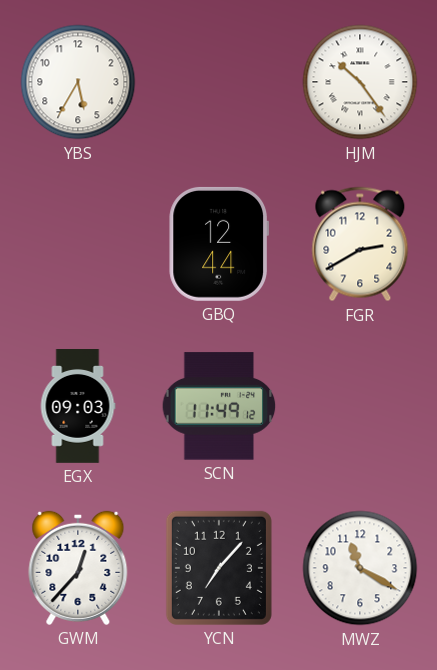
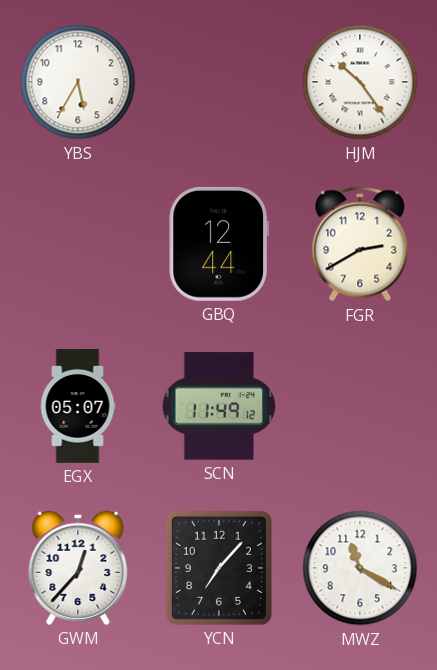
EGX: 09:03 -> 05:07
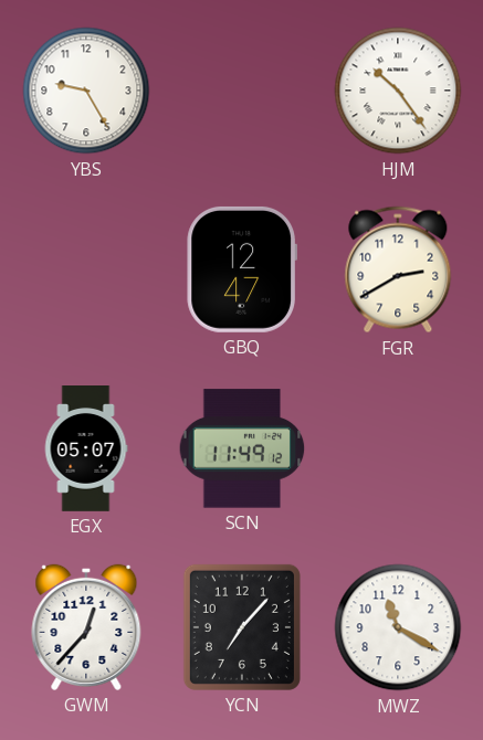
YBS: 5:35 -> 9:25
GBQ: 12:44 -> 12:47
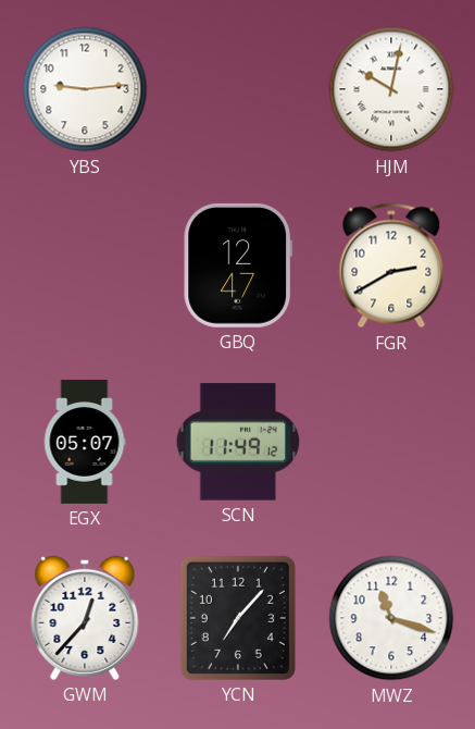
YBS: 9:25 -> 9:14
HJM: 10:24 -> 10:02
MWZ: 11:20 -> 11:18
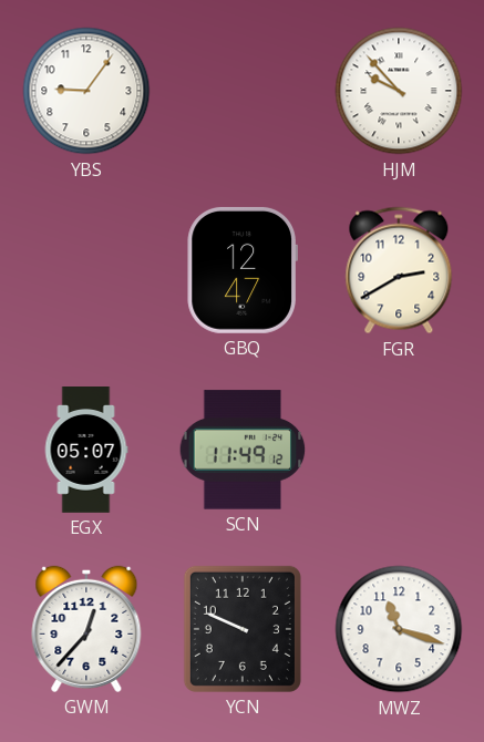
YBS: 9:14 -> 9:06
HJM: 10:02 -> 9:53
YCN: 7:07 -> 9:49
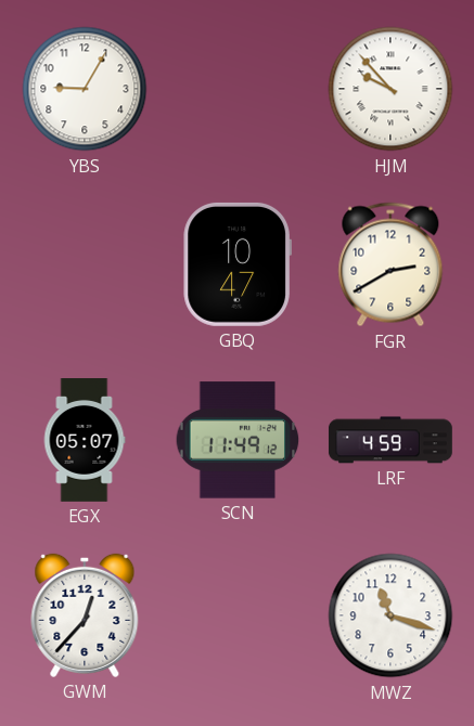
YBS: 9:06 -> 9:05
GBQ: 12:47 -> 10:47
LRF: none -> 4:59
YCN: 9:49 -> none
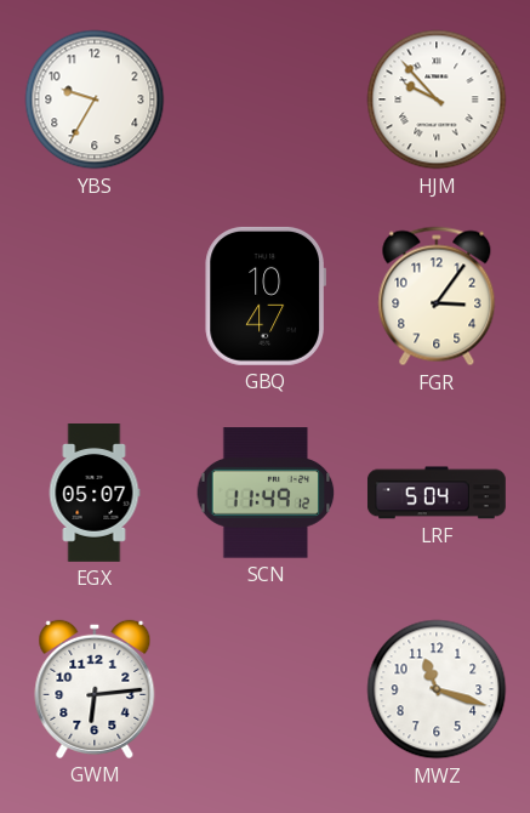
YBS: 9:05 -> 9:35
FGR: 2:40 -> 3:06
LRF: 4:59 -> 5:04
GWM: 12:37 -> 6:14
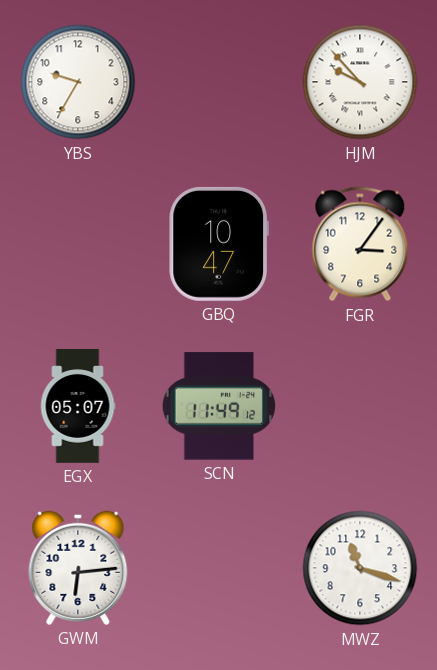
LRF: 5:04 -> none
